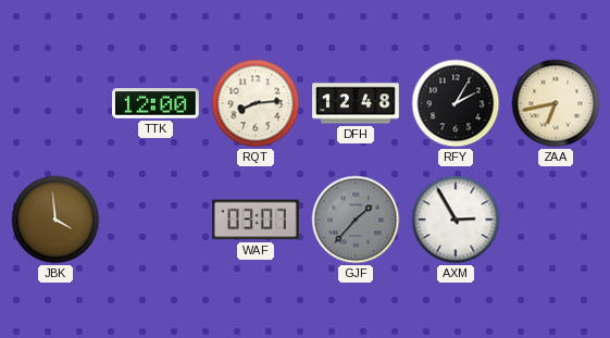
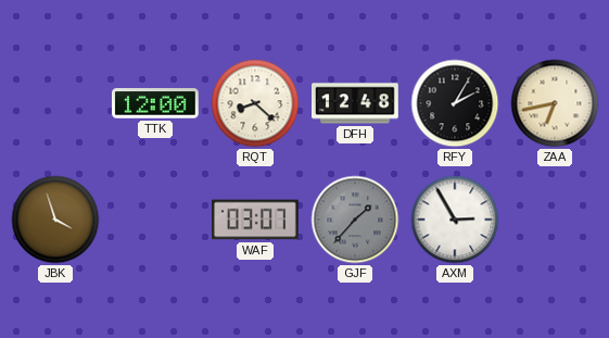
RQT: 8:14 -> 8:22
JBK: 3:59 -> 3:57
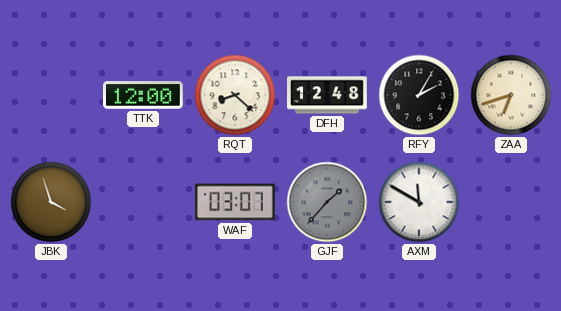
ZAA: 6:43 -> 6:42
AXM: 2:55 -> 11:50
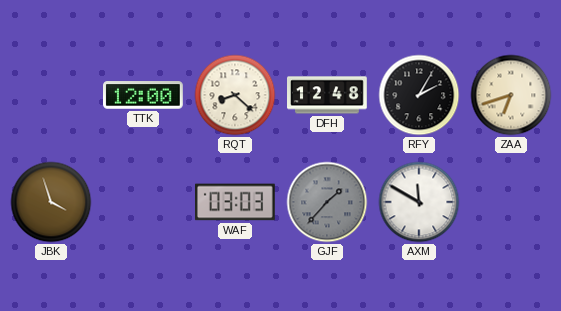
WAF: 03:07 -> 03:03
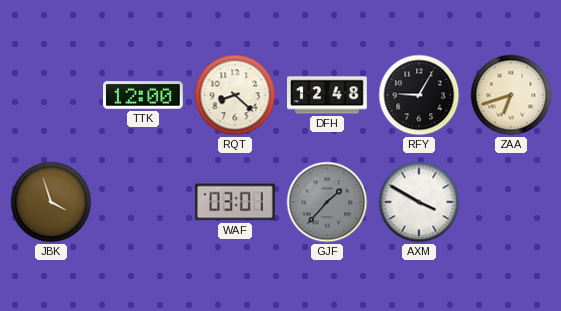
RFY: 2:05 -> 9:05
WAF: 03:03 -> 03:01
AXM: 11:50 -> 3:50
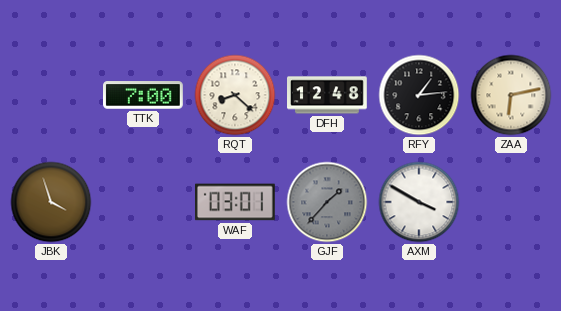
TTK: 12:00 -> 7:00
RFY: 9:05 -> 1:14
ZAA: 6:42 -> 6:13
